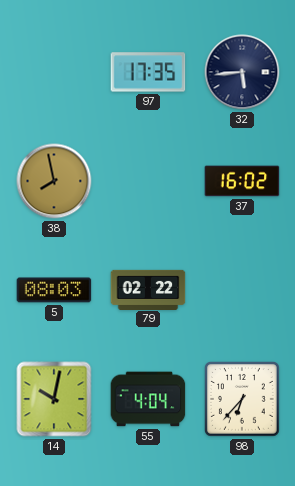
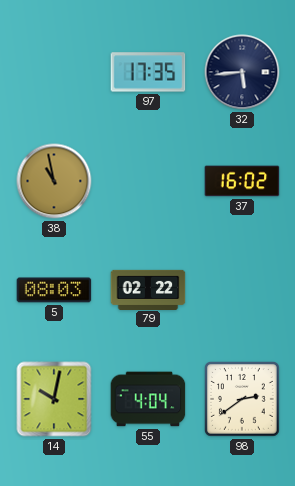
38: 7:58 -> 10:58
98: 6:37 -> 2:39
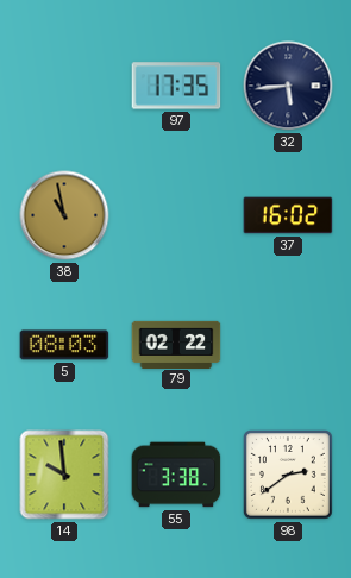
14: 10:02 -> 9:59
55: 4:04 -> 3:38
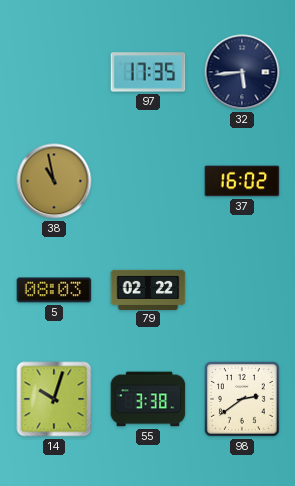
14: 9:59 -> 10:03
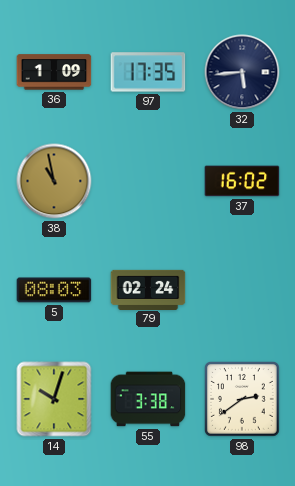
36: none -> 1:09
79: 02:22 -> 02:24
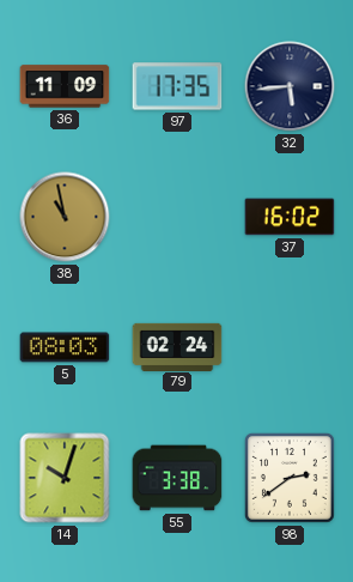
36: 1:09 -> 11:09
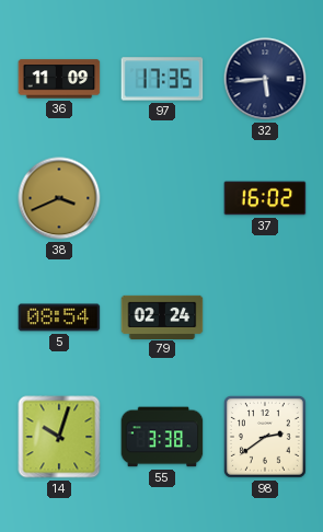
38: 10:58 -> 3:41
5: 08:03 -> 08:54
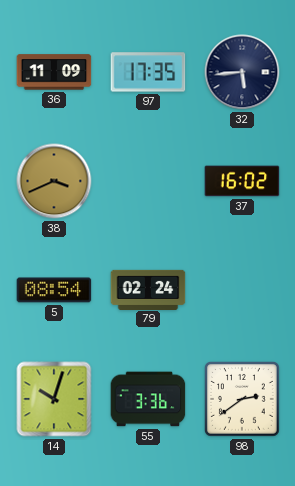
55: 3:38 -> 3:36
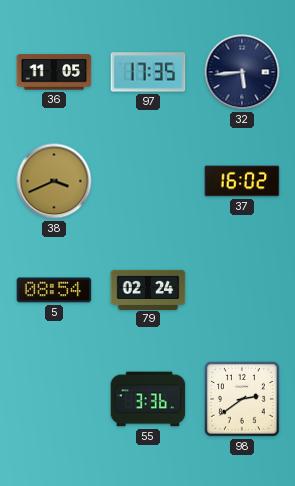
36: 11:09 -> 11:05
14: 10:03 -> none
